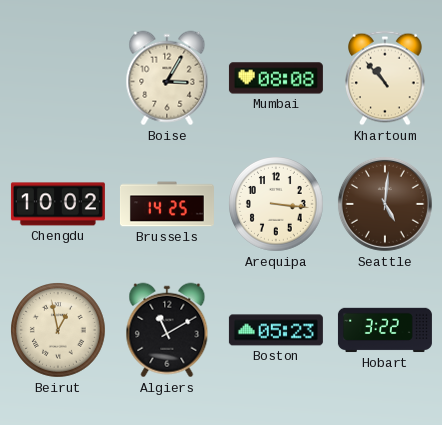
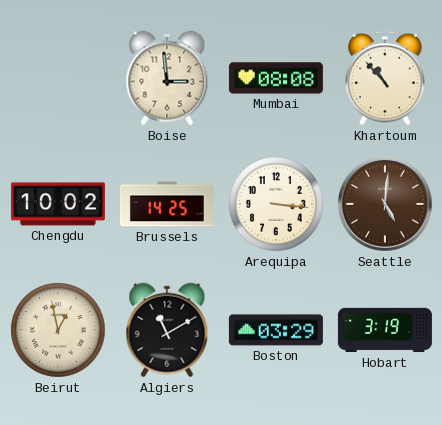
Boise: 3:05 -> 2:59
Boston: 05:23 -> 03:29
Hobart: 3:22 -> 3:19
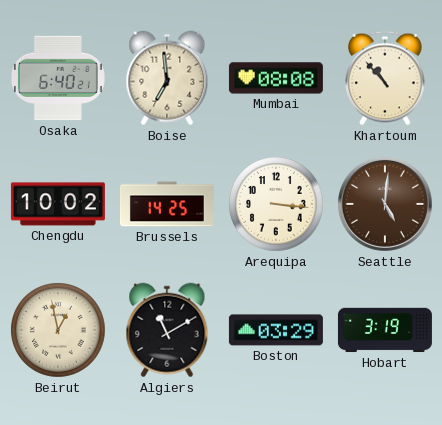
Osaka: none -> 6:40
Boise: 2:59 -> 6:59
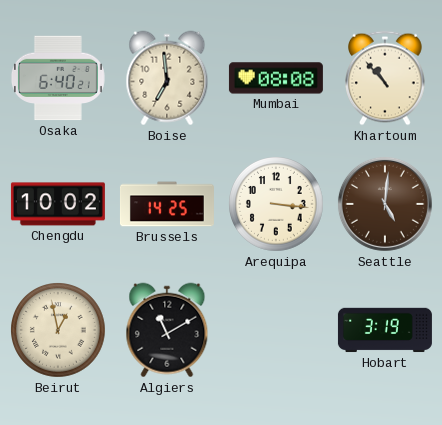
Boston: 03:29 -> none
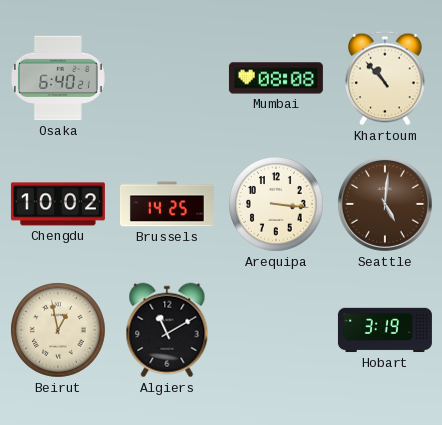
Boise: 6:59 -> none
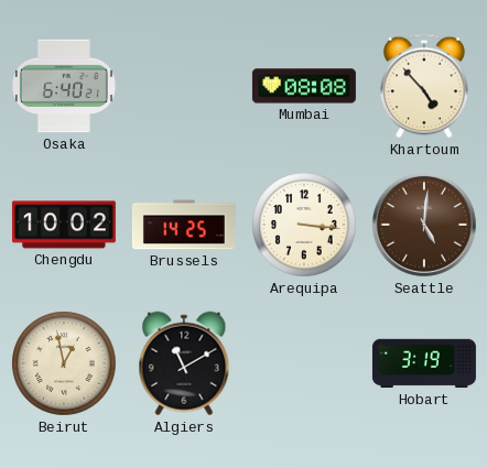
Khartoum: 10:53 -> 4:53
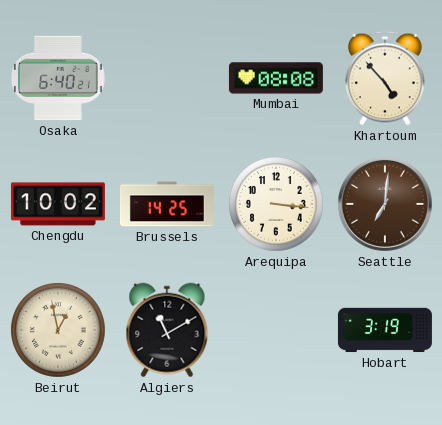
Seattle: 5:01 -> 7:01
